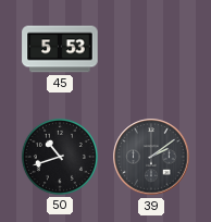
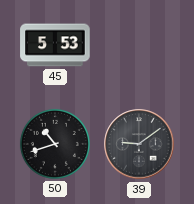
39: 2:09 -> 9:09
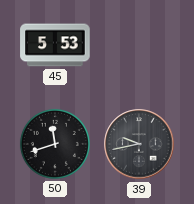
50: 10:42 -> 11:42
39: 9:09 -> 9:43
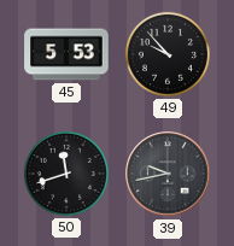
49: none -> 9:53
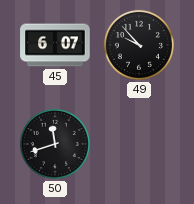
45: 5:53 -> 6:07
39: 9:43 -> none
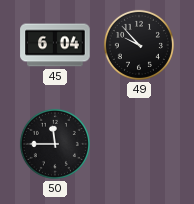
45: 6:07 -> 6:04
50: 11:42 -> 11:45
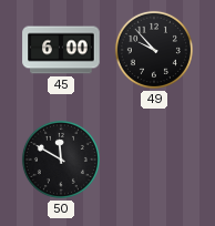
45: 6:04 -> 6:00
50: 11:45 -> 11:50
